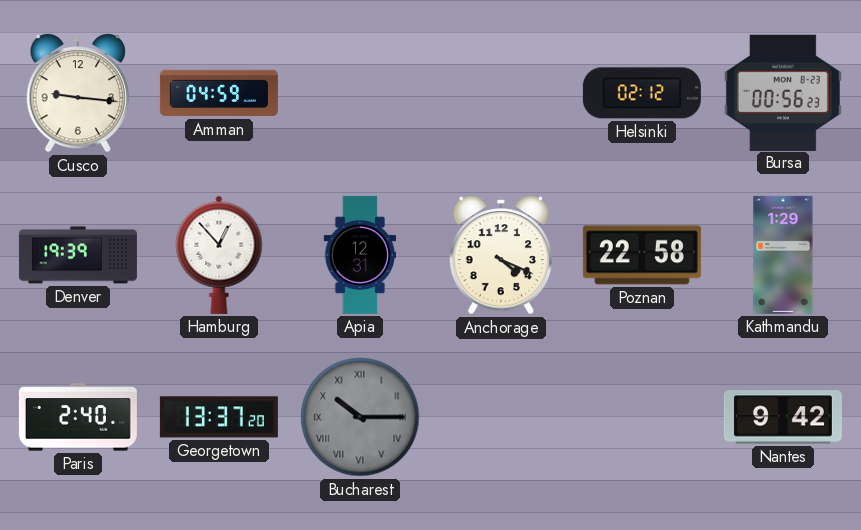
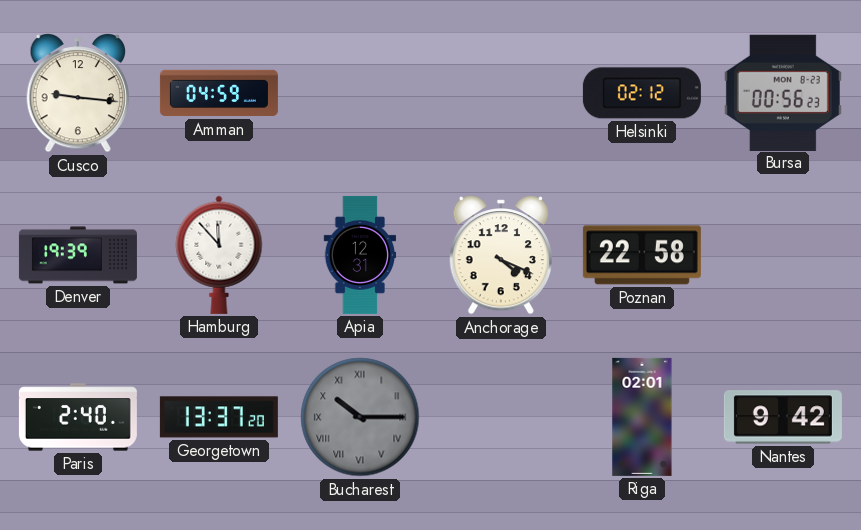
Hamburg: 12:53 -> 11:53
Kathmandu: 1:29 -> none
Riga: none -> 02:01
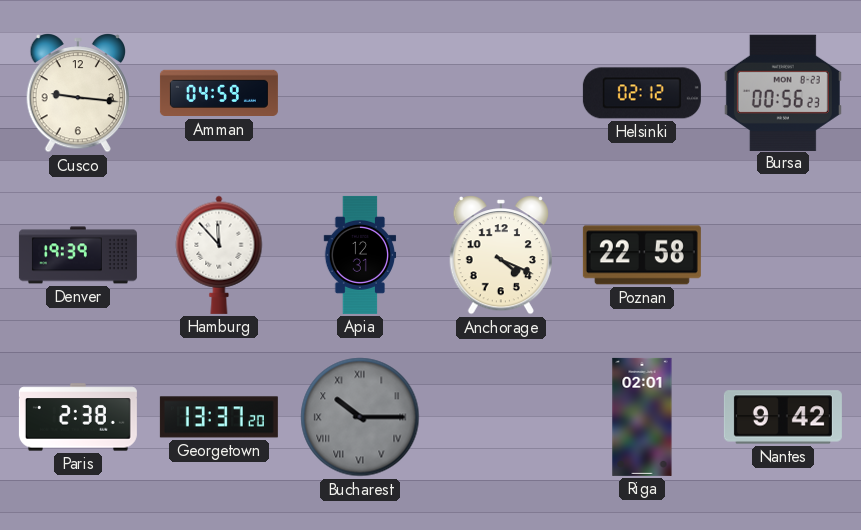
Paris: 2:40 -> 2:38
